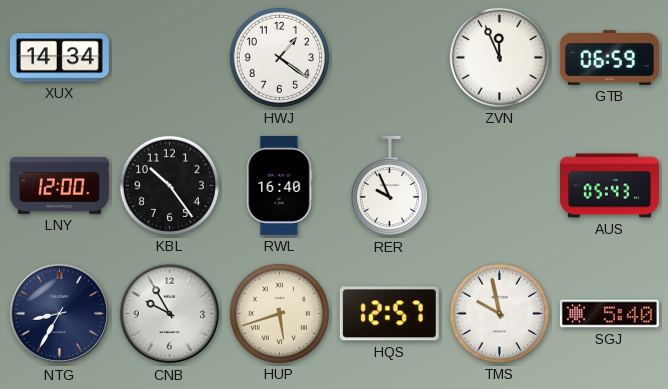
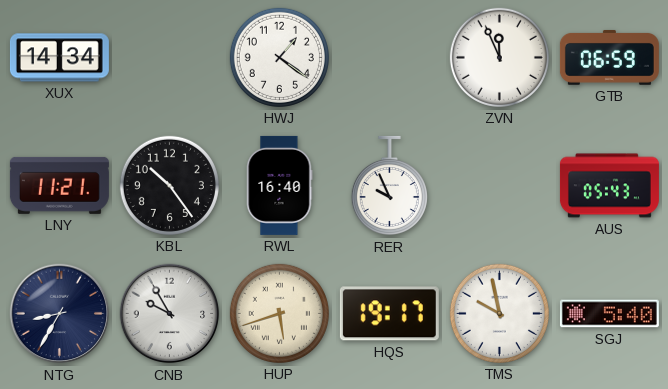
LNY: 12:00 -> 11:21
HQS: 12:57 -> 19:17
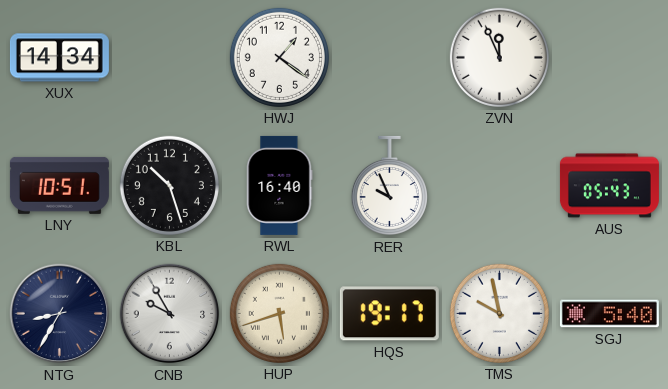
GTB: 06:59 -> none
LNY: 11:21 -> 10:51
KBL: 10:24 -> 10:27
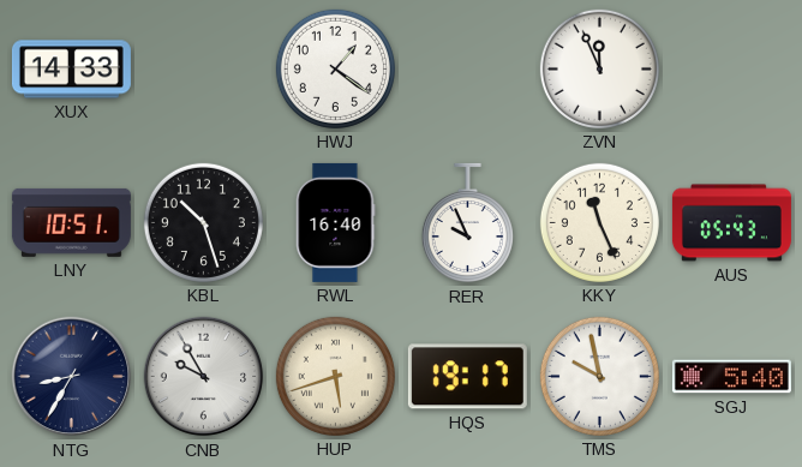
XUX: 14:34 -> 14:33
KKY: none -> 11:26
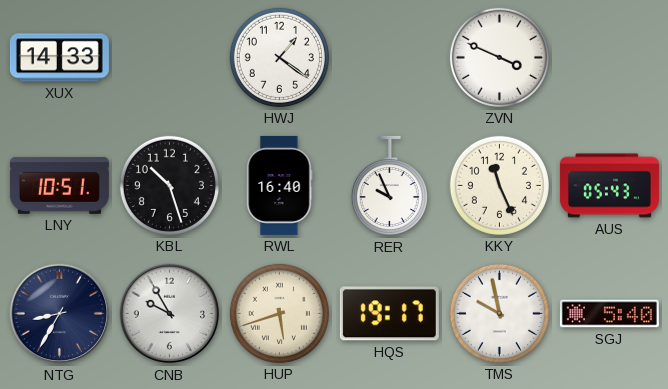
ZVN: 11:56 -> 3:49
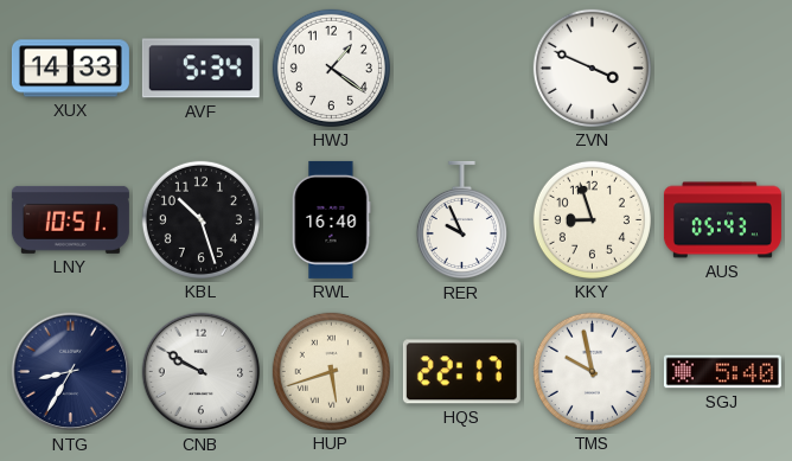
AVF: none -> 5:34
KKY: 11:26 -> 8:57
CNB: 9:55 -> 9:50
HQS: 19:17 -> 22:17
